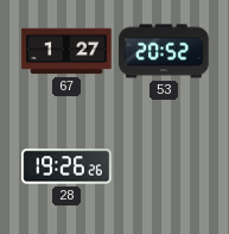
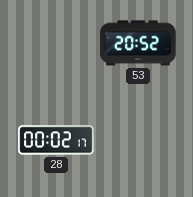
67: 1:27 -> none
28: 19:26 -> 00:02
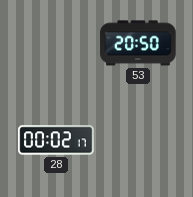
53: 20:52 -> 20:50
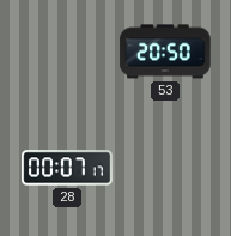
28: 00:02 -> 00:07
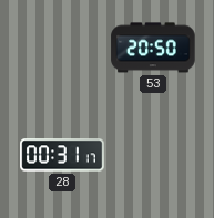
28: 00:07 -> 00:31
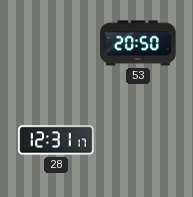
28: 00:31 -> 12:31
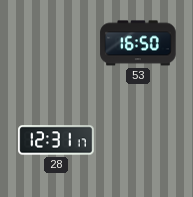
53: 20:50 -> 16:50
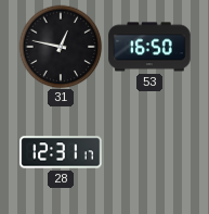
31: none -> 12:47
